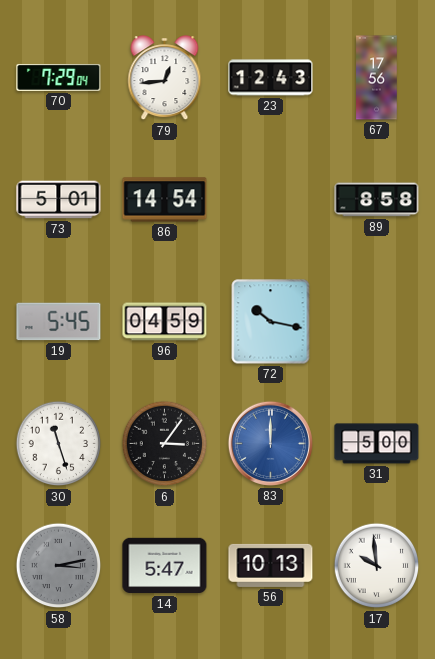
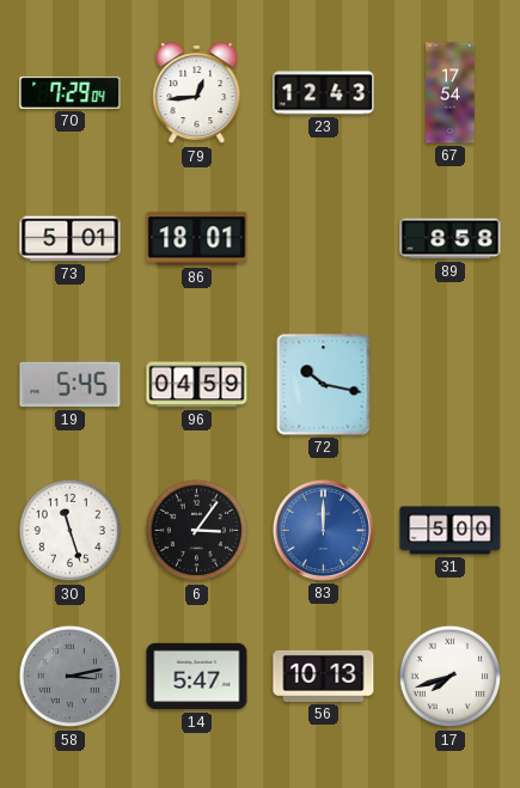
67: 17:56 -> 17:54
86: 14:54 -> 18:01
17: 9:59 -> 7:42
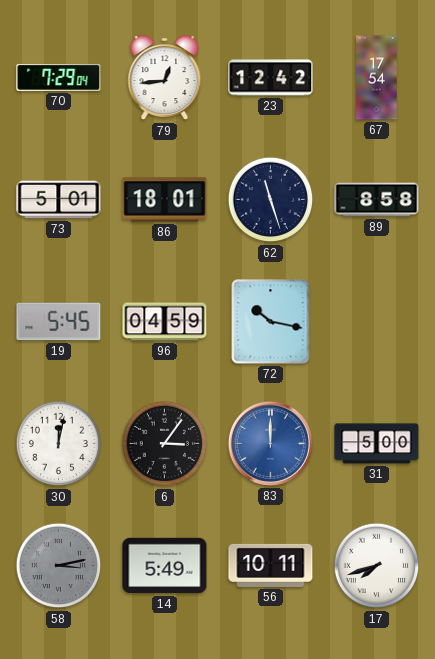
23: 12:43 -> 12:42
62: none -> 11:27
30: 11:27 -> 12:02
14: 5:47 -> 5:49
56: 10:13 -> 10:11
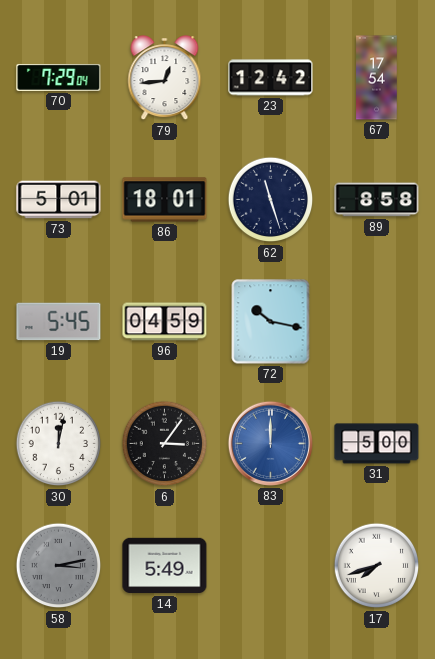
56: 10:11 -> none
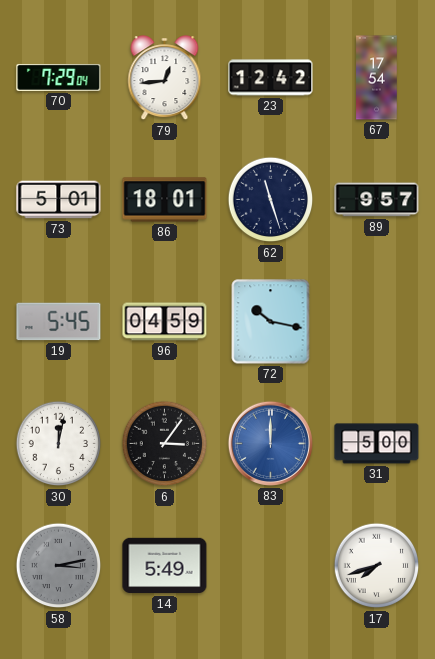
89: 8:58 -> 9:57
